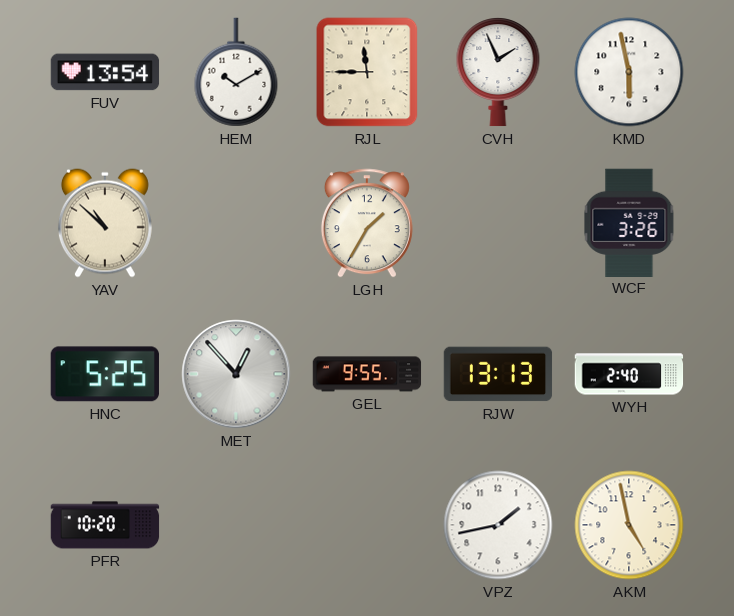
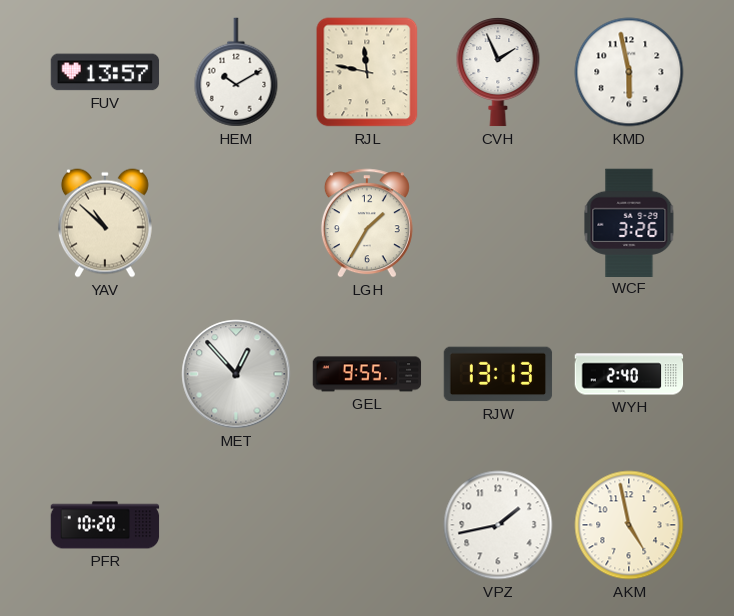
FUV: 13:54 -> 13:57
RJL: 11:45 -> 11:47
HNC: 5:25 -> none
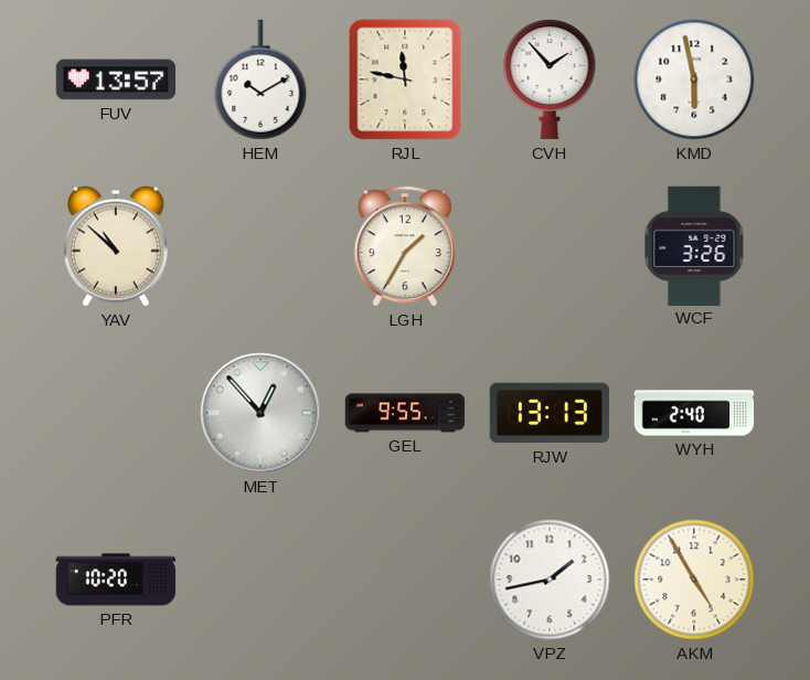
CVH: 1:56 -> 1:53
AKM: 4:58 -> 4:55
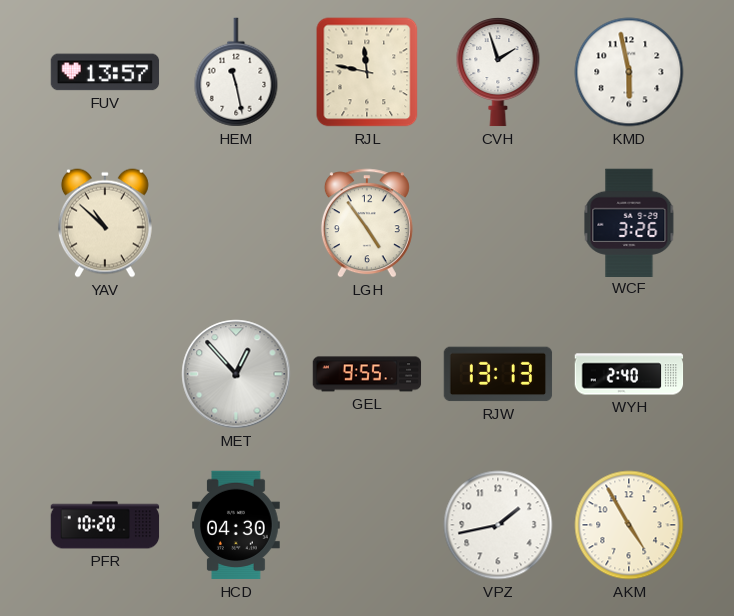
HEM: 10:10 -> 11:28
CVH: 1:53 -> 1:57
LGH: 1:35 -> 4:54
HCD: none -> 04:30
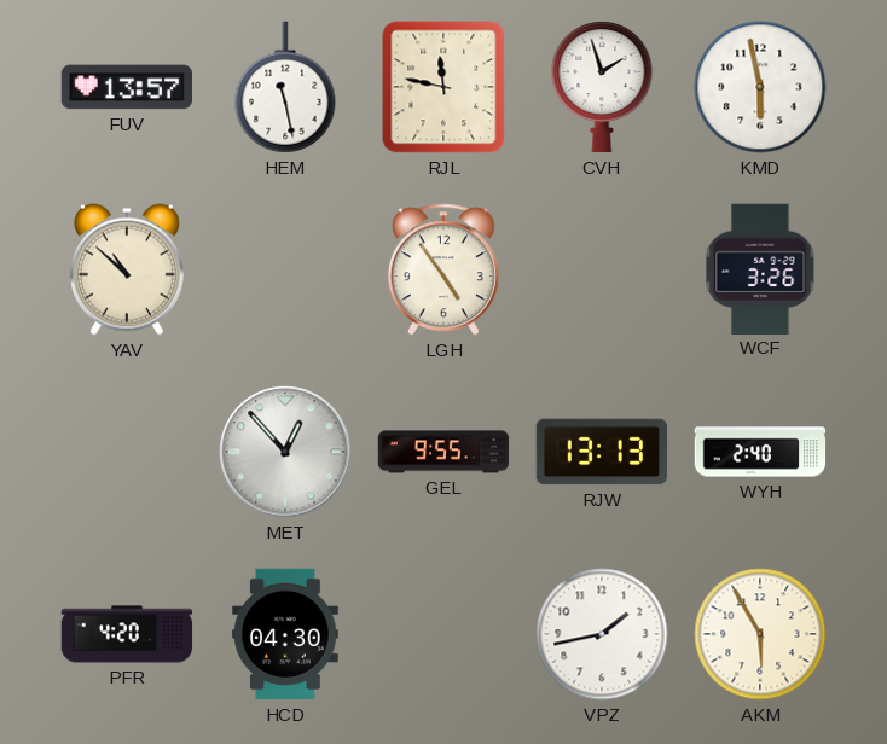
PFR: 10:20 -> 4:20
AKM: 4:55 -> 5:55
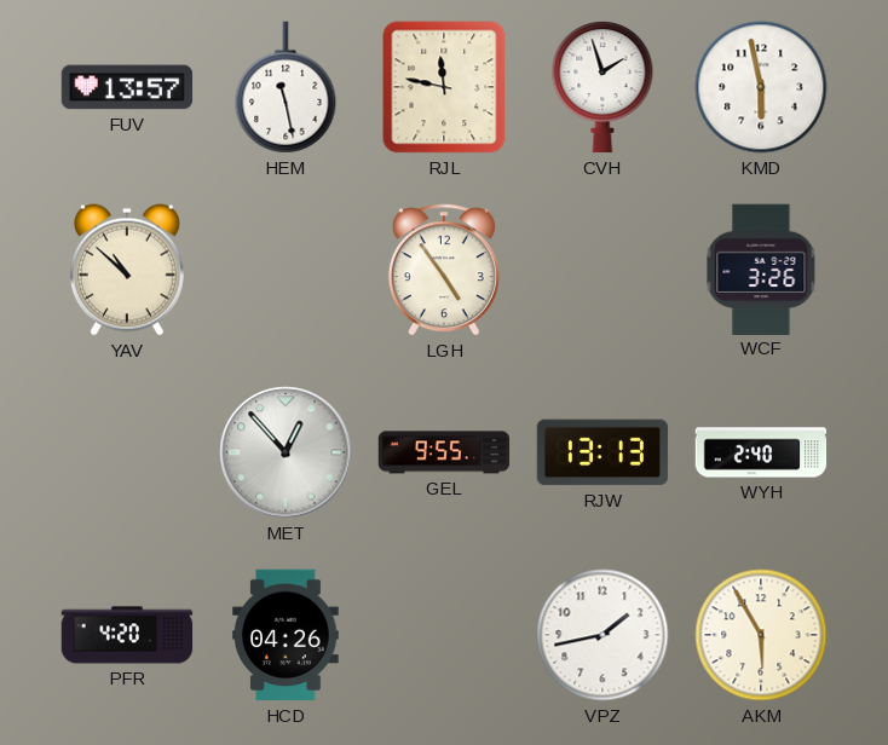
HCD: 04:30 -> 04:26
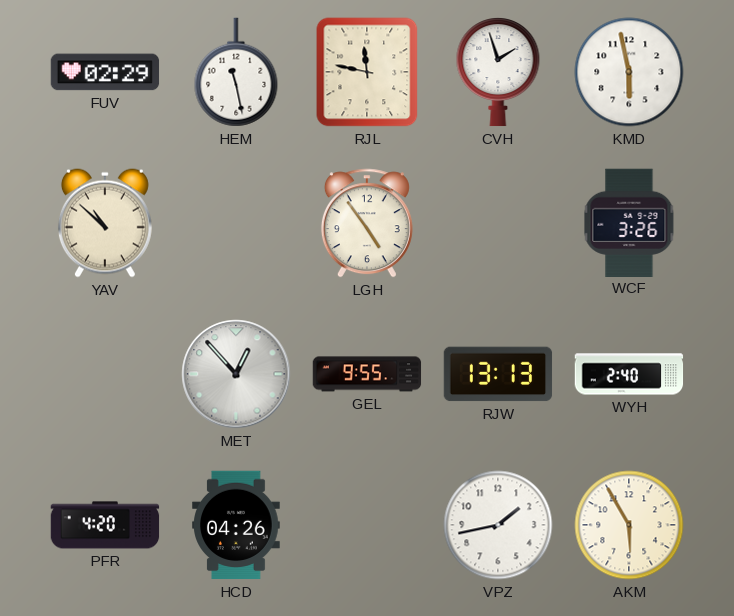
FUV: 13:57 -> 02:29
